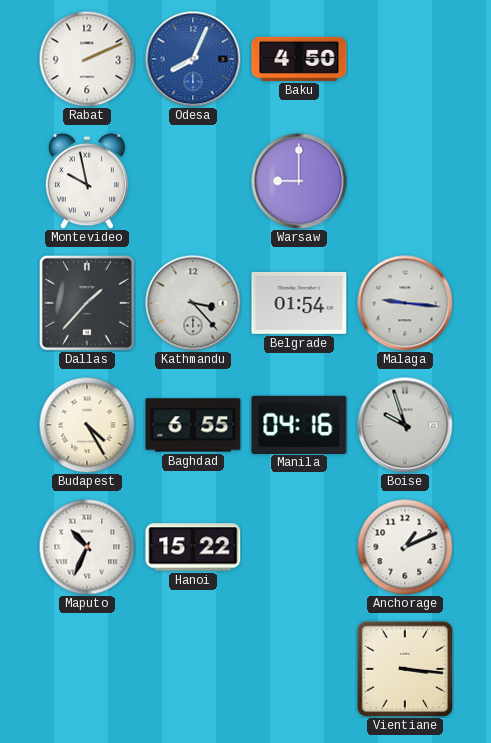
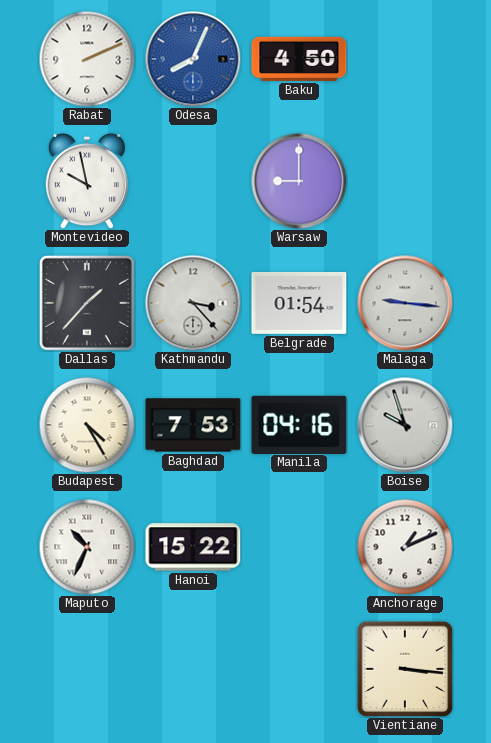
Baghdad: 6:55 -> 7:53
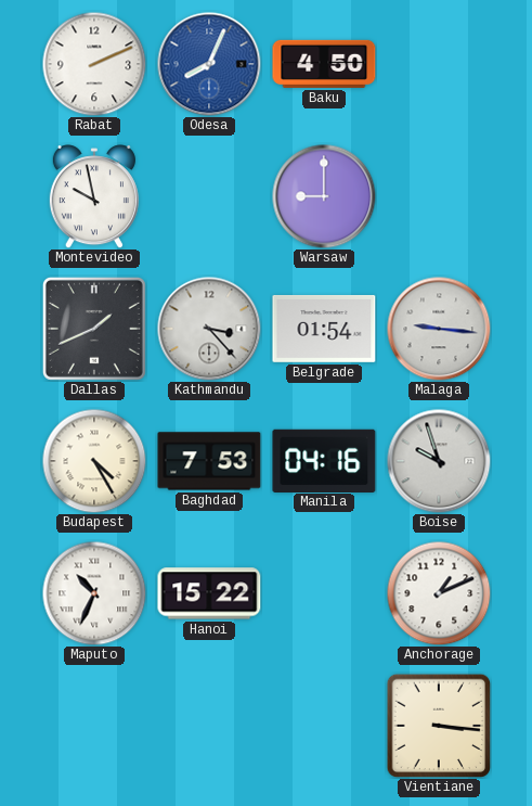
Dallas: 1:37 -> 1:41
